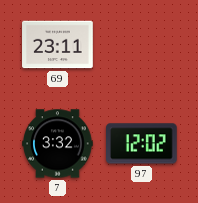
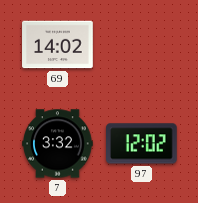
69: 23:11 -> 14:02
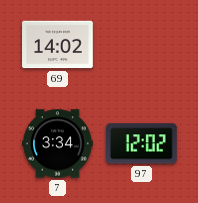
7: 3:32 -> 3:34
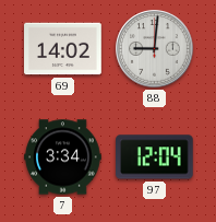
88: none -> 9:01
97: 12:02 -> 12:04
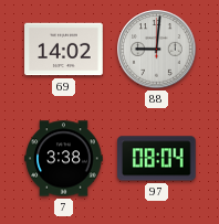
7: 3:34 -> 3:38
97: 12:04 -> 08:04
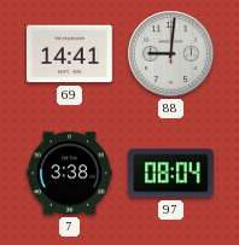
69: 14:02 -> 14:41
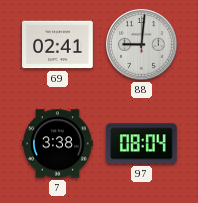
69: 14:41 -> 02:41
